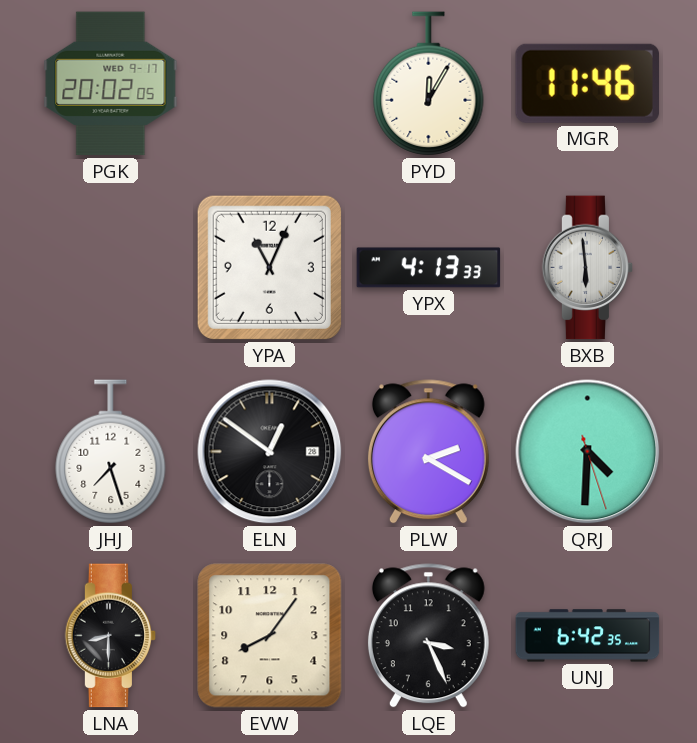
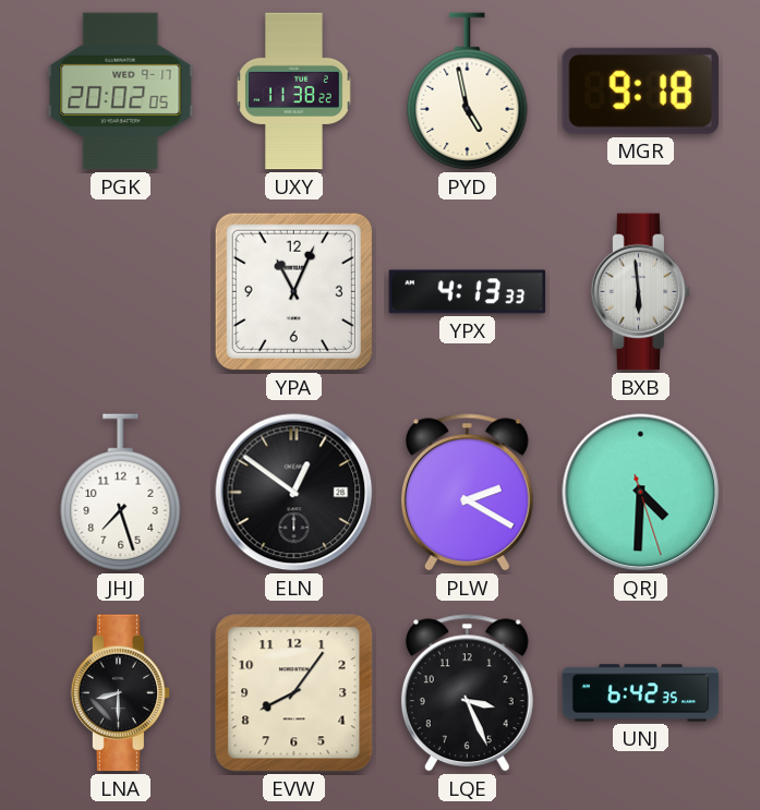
UXY: none -> 11:38
PYD: 12:05 -> 4:58
MGR: 11:46 -> 9:18
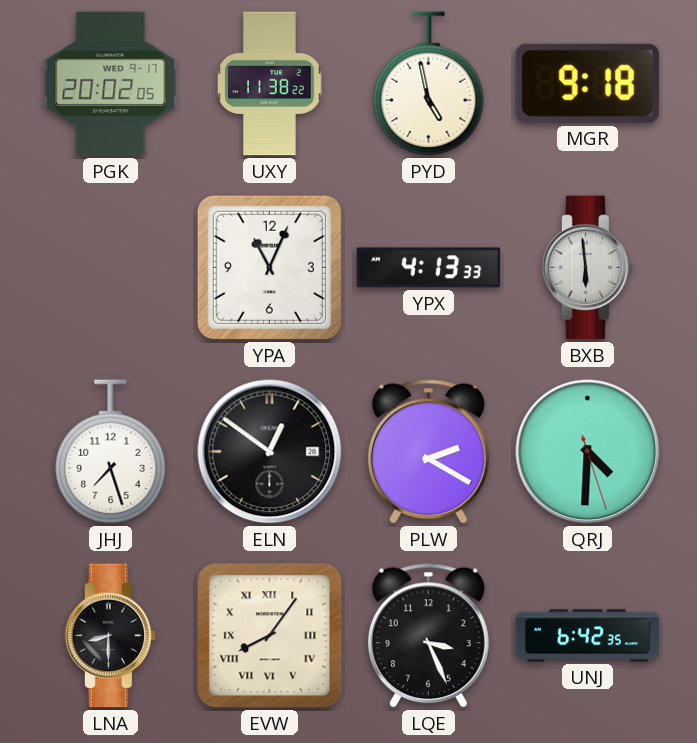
EVW numerals: Arabic -> Roman
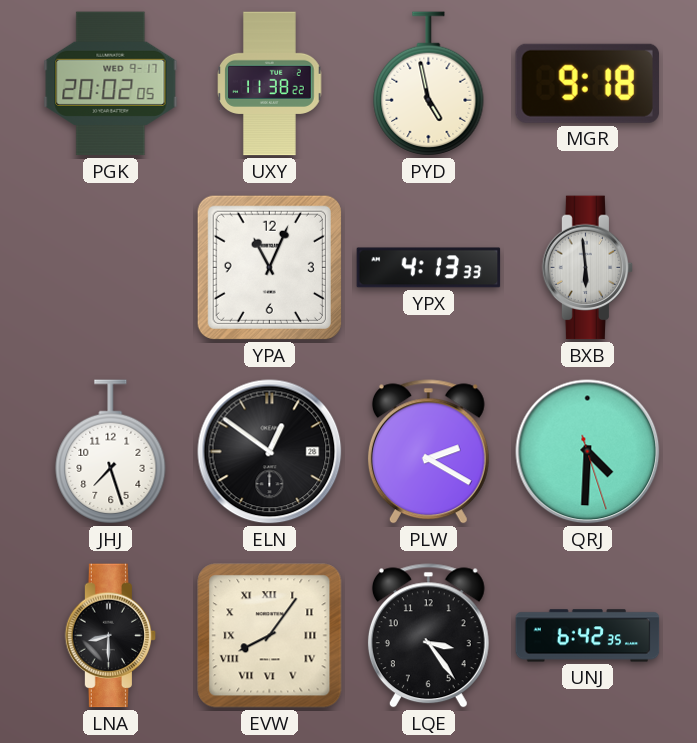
LQE: 3:26 -> 3:24
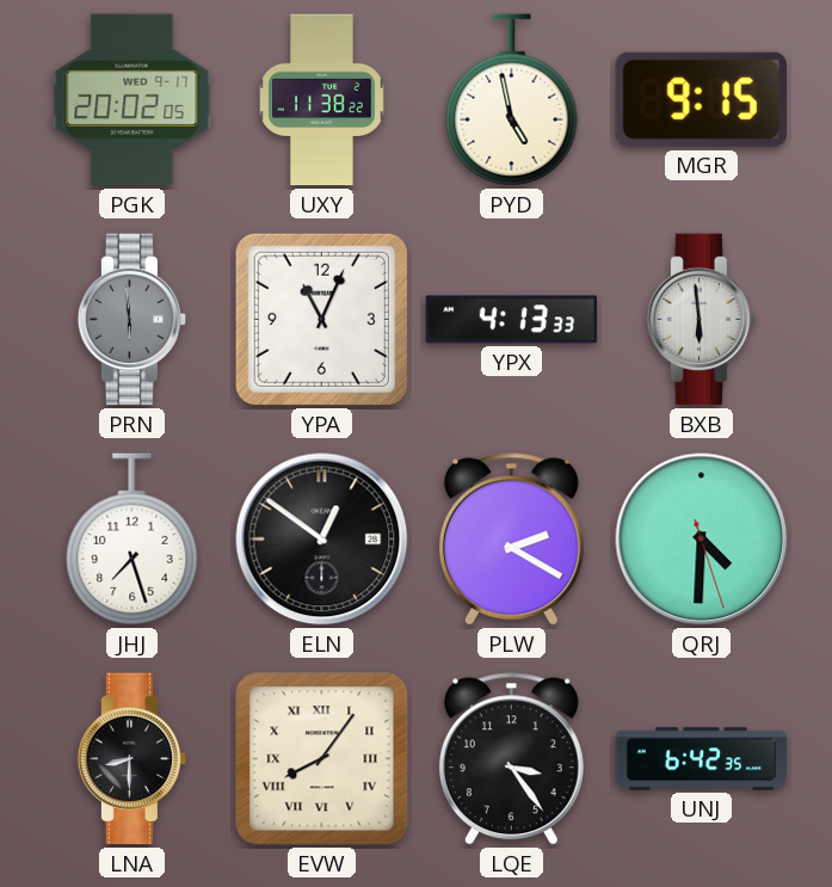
MGR: 9:18 -> 9:15
PRN: none -> 5:59
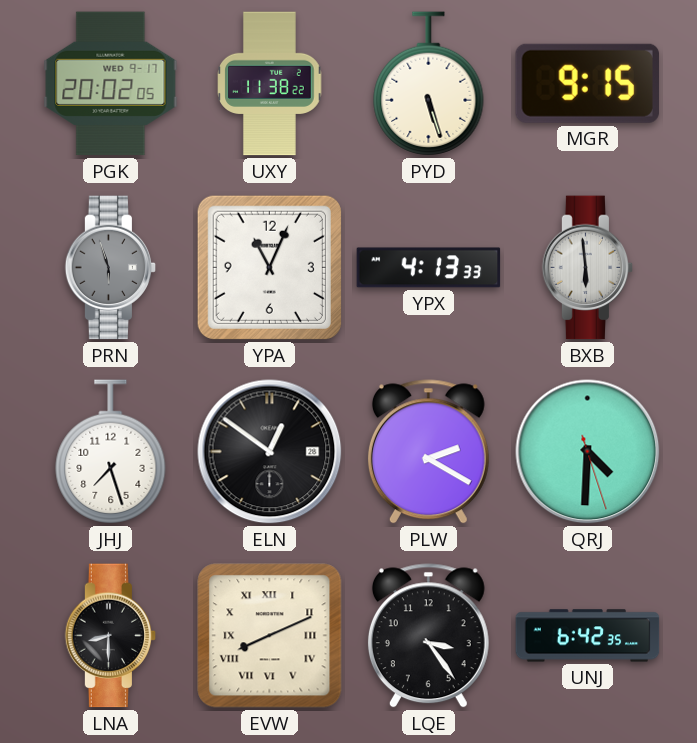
PYD: 4:58 -> 5:27
PRN: 5:59 -> 5:57
EVW: 8:06 -> 8:11
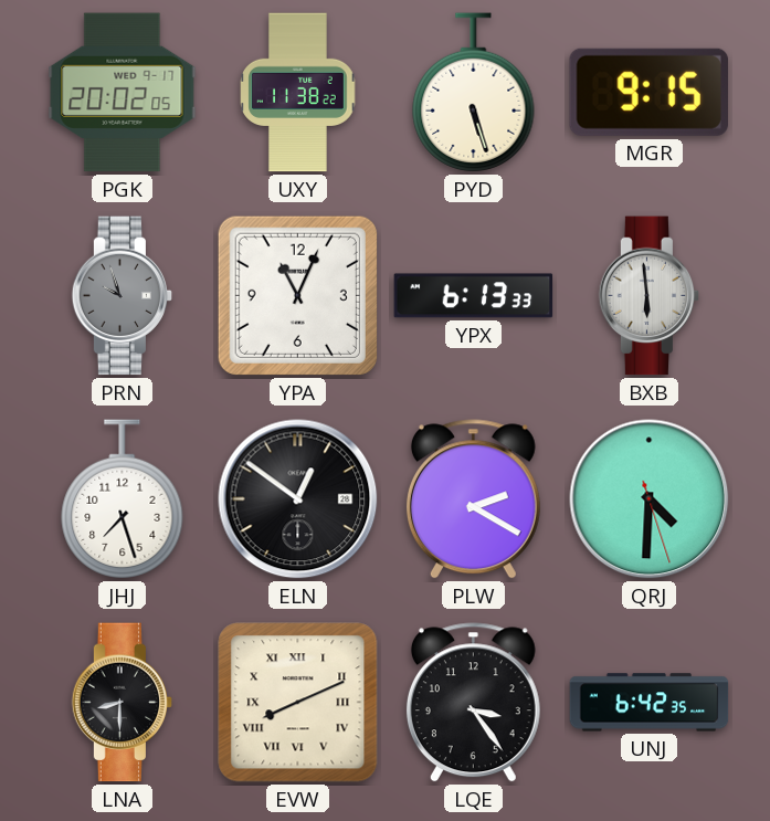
PRN: 5:57 -> 9:57
YPX: 4:13 -> 6:13
